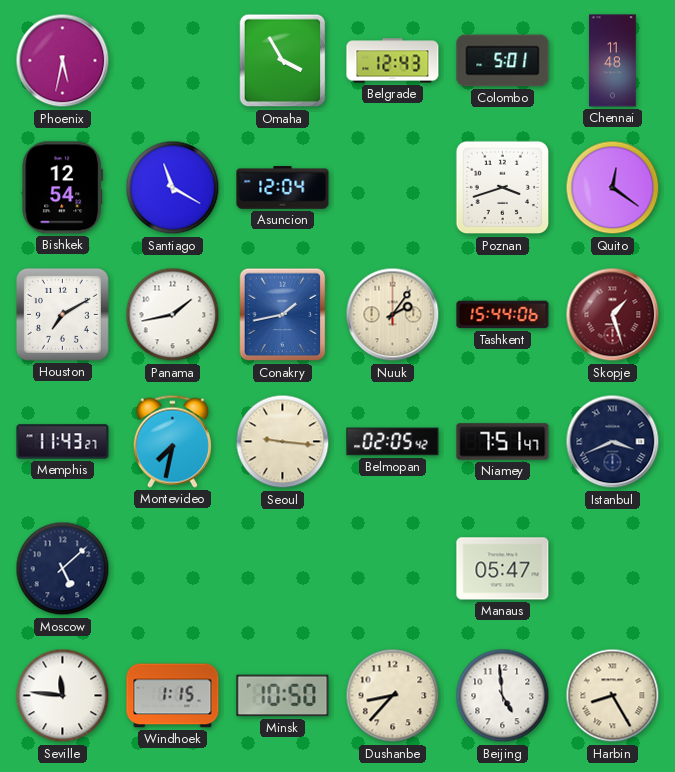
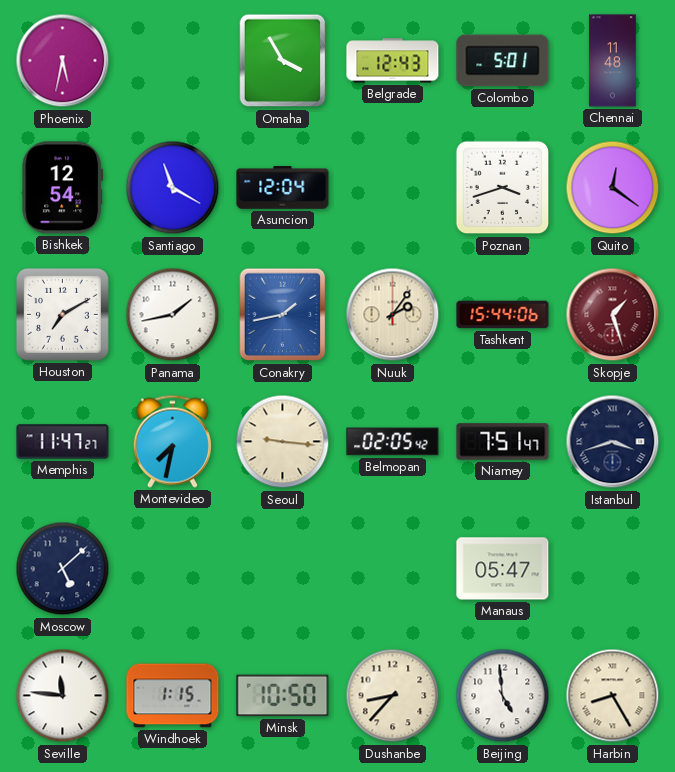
Memphis: 11:43 -> 11:47
Istanbul: 3:41 -> 3:42
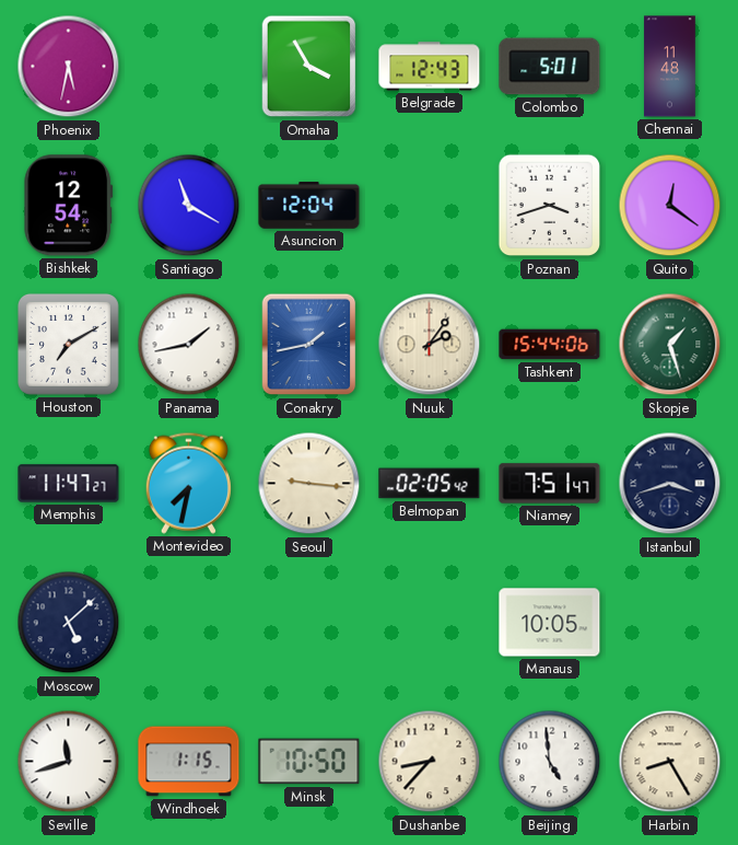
Skopje dial: burgundy -> green
Manaus: 05:47 -> 10:05
Seville: 11:46 -> 11:42
